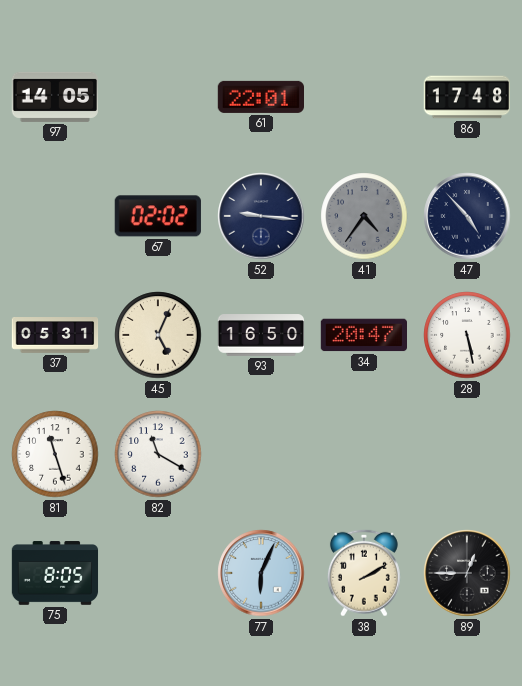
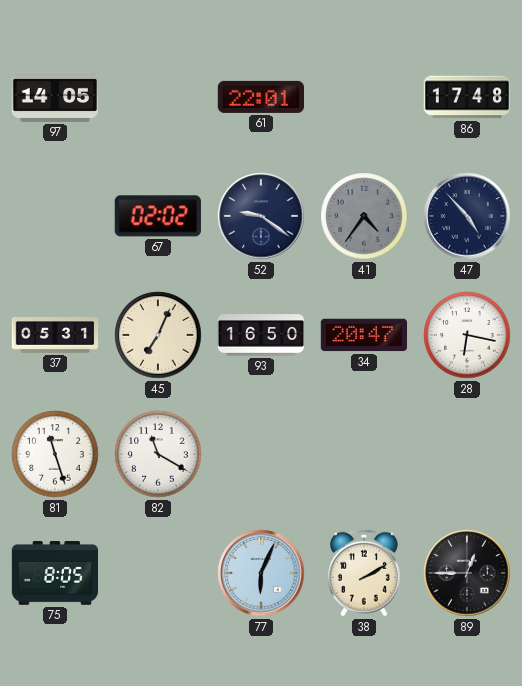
52: 9:16 -> 9:21
45: 5:04 -> 7:04
28: 5:28 -> 6:17
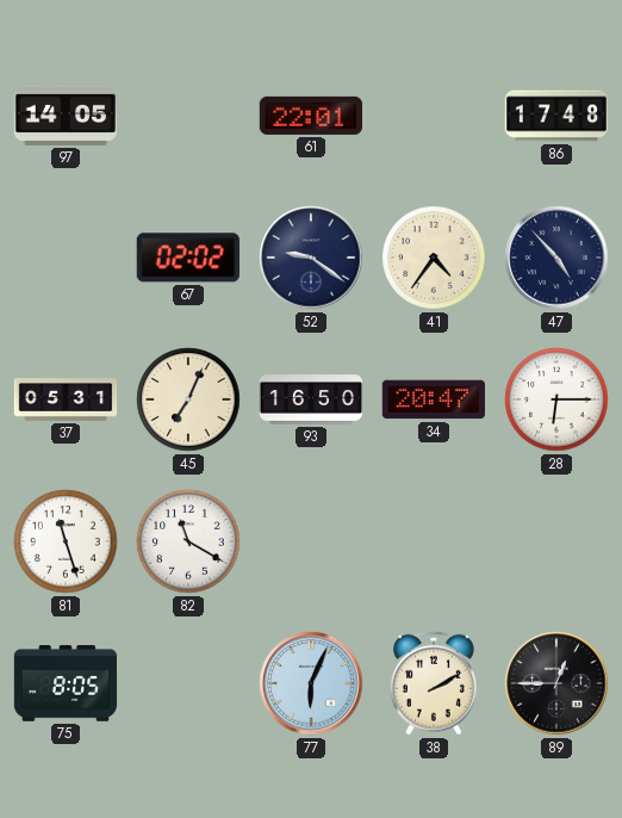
41 dial: grey -> cream
28: 6:17 -> 6:15
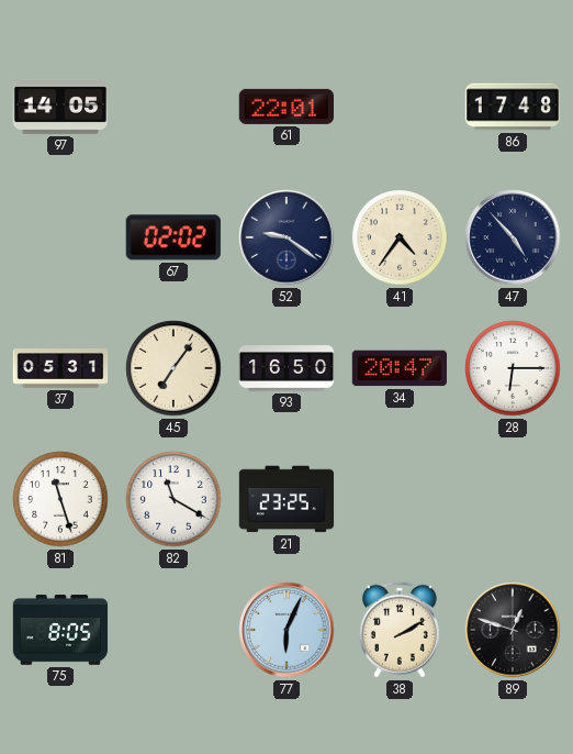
45: 7:04 -> 7:06
21: none -> 23:25
89: 12:45 -> 12:48
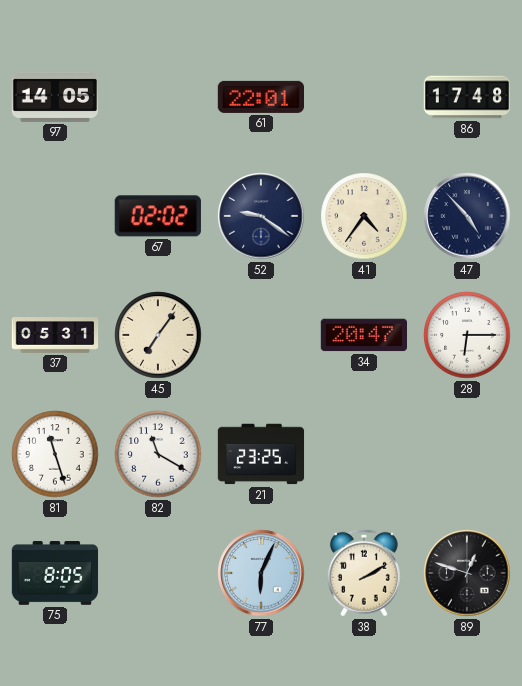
93: 16:50 -> none
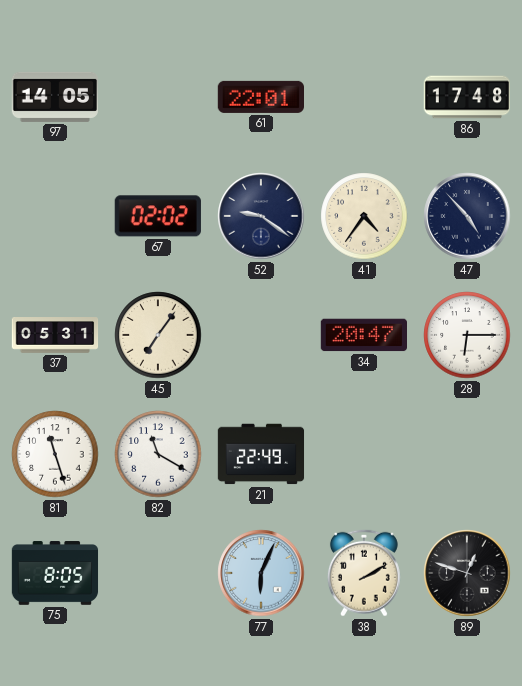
21: 23:25 -> 22:49
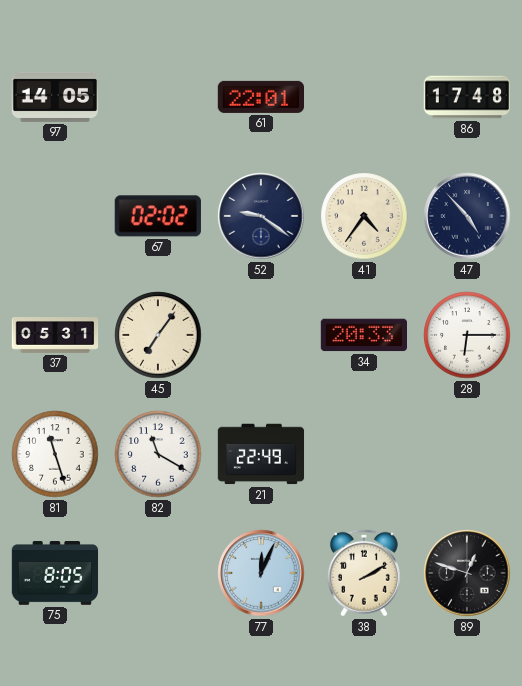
34: 20:47 -> 20:33
77: 6:04 -> 12:04
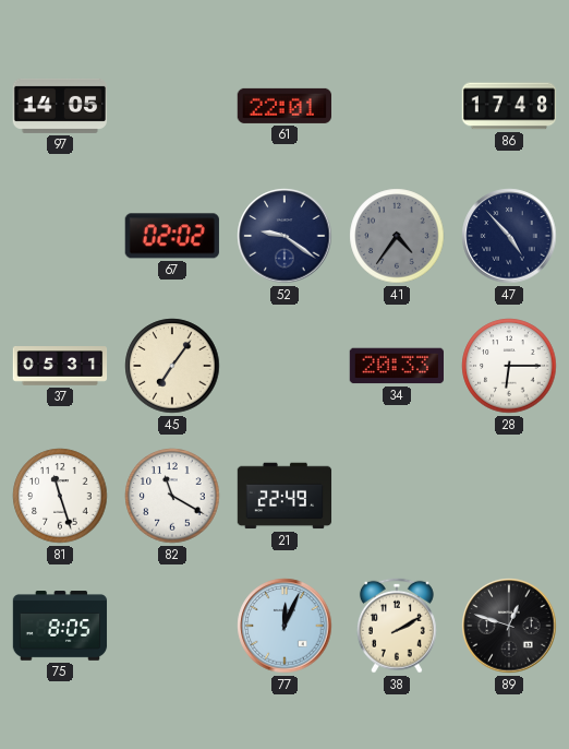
41 dial: cream -> grey
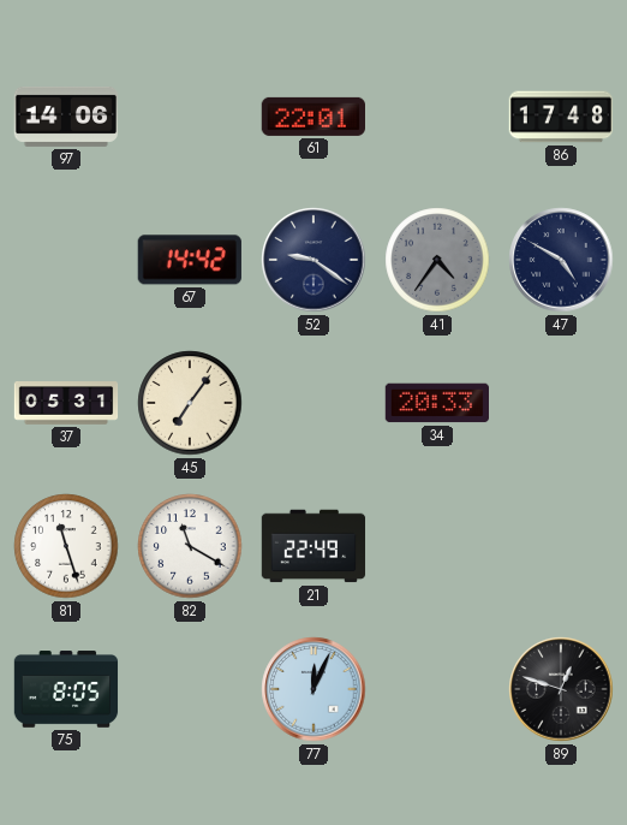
97: 14:05 -> 14:06
67: 02:02 -> 14:42
47: 4:53 -> 4:50
28: 6:15 -> none
38: 2:10 -> none
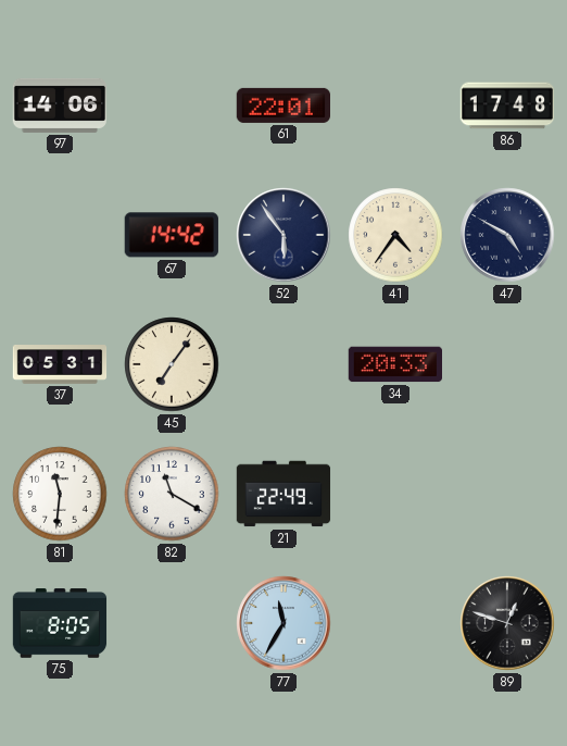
52: 9:21 -> 5:54
41 dial: grey -> cream
81: 11:27 -> 11:31
77: 12:04 -> 11:35
